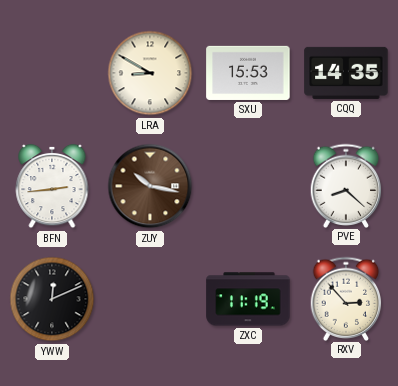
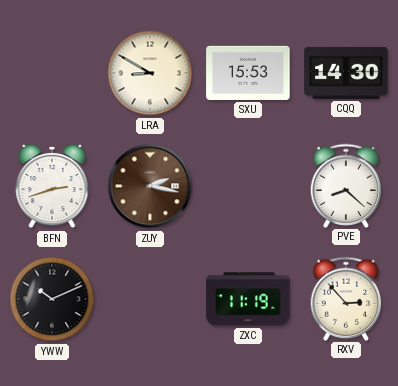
CQQ: 14:35 -> 14:30
BFN: 2:44 -> 2:42
ZUY: 10:17 -> 2:17
YWW: 12:11 -> 10:11
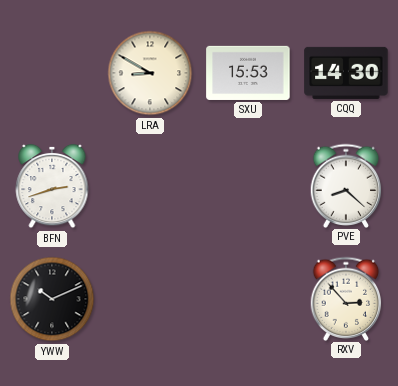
ZUY: 2:17 -> none
ZXC: 11:19 -> none
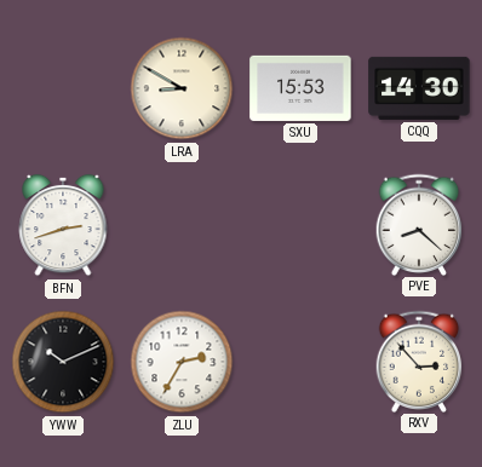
ZLU: none -> 2:35
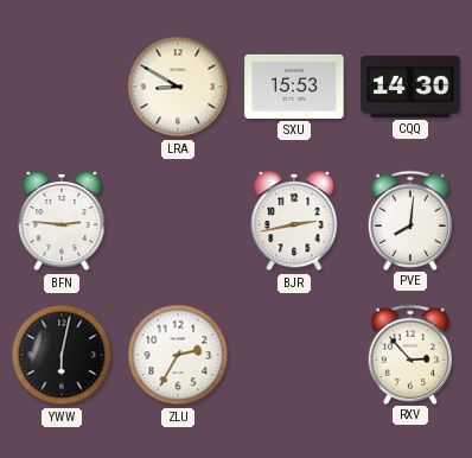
BFN: 2:42 -> 2:46
BJR: none -> 2:43
PVE: 8:22 -> 8:01
YWW: 10:11 -> 6:02
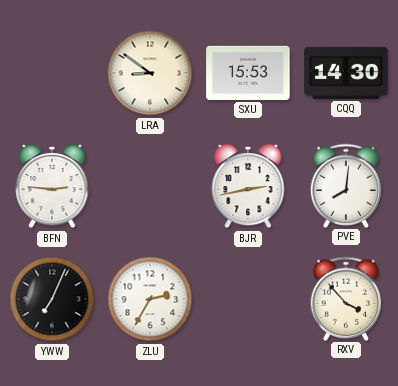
LRA: 8:50 -> 8:51
YWW: 6:02 -> 7:04
RXV: 2:53 -> 3:53
